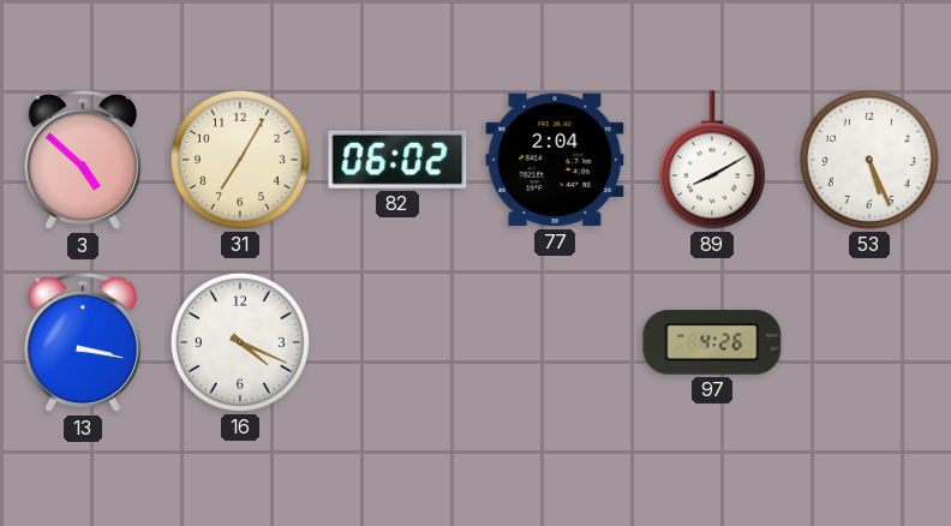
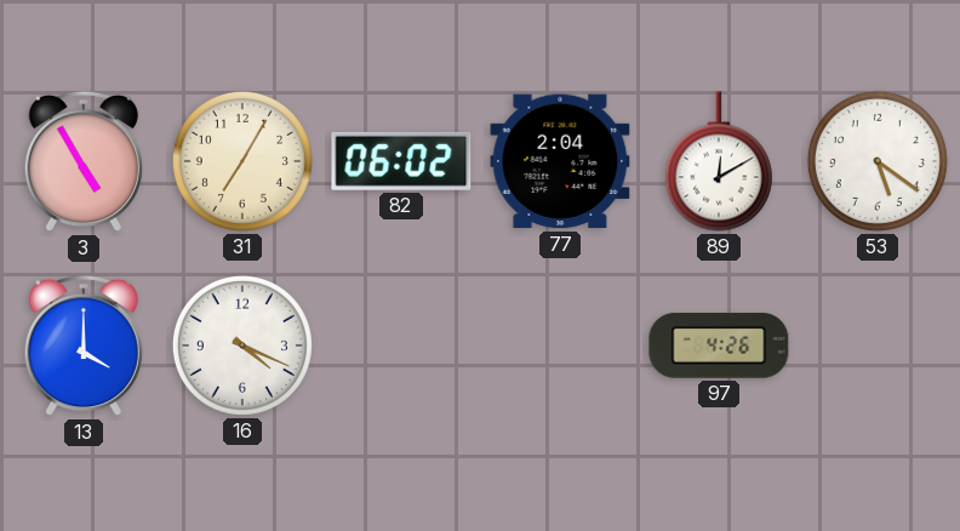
3: 4:52 -> 4:55
89: 8:10 -> 12:10
53: 5:26 -> 5:21
13: 3:17 -> 4:00
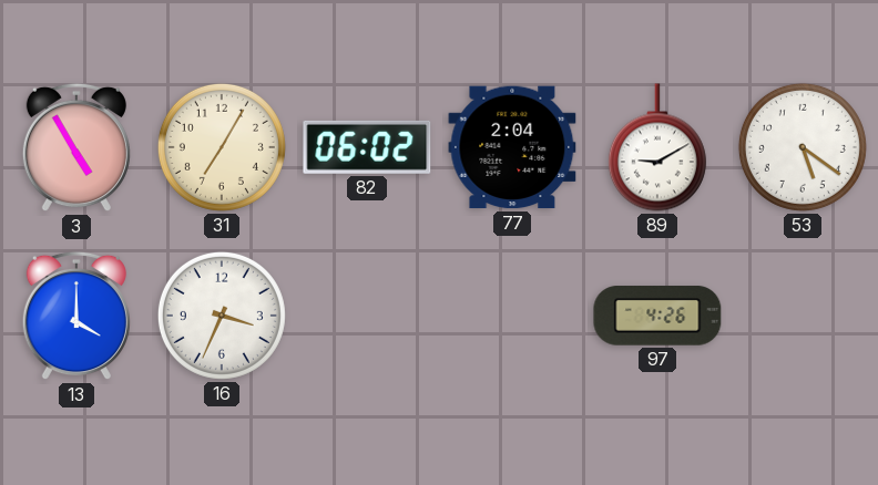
89: 12:10 -> 9:10
16: 4:19 -> 3:34
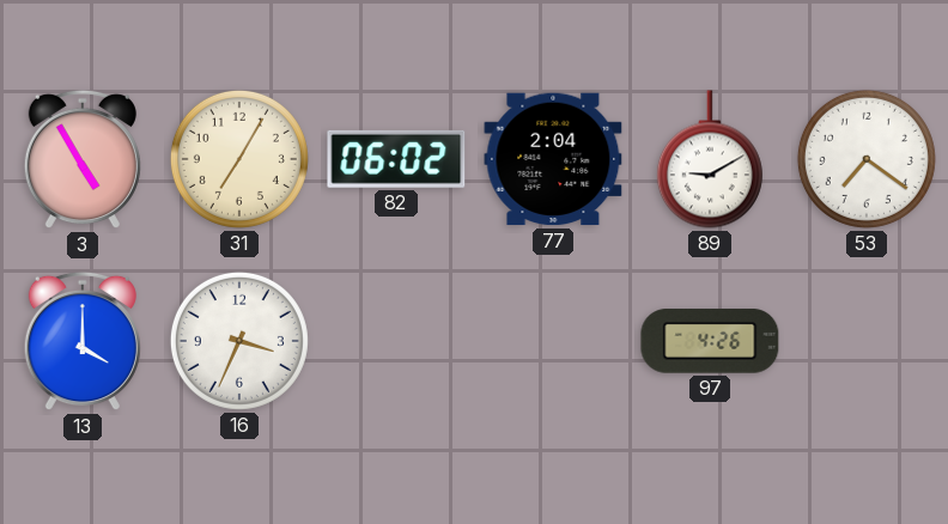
53: 5:21 -> 7:21
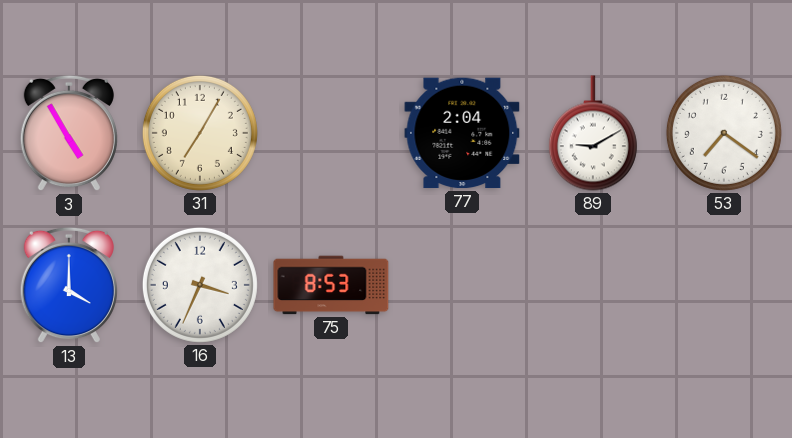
82: 06:02 -> none
75: none -> 8:53
97: 4:26 -> none
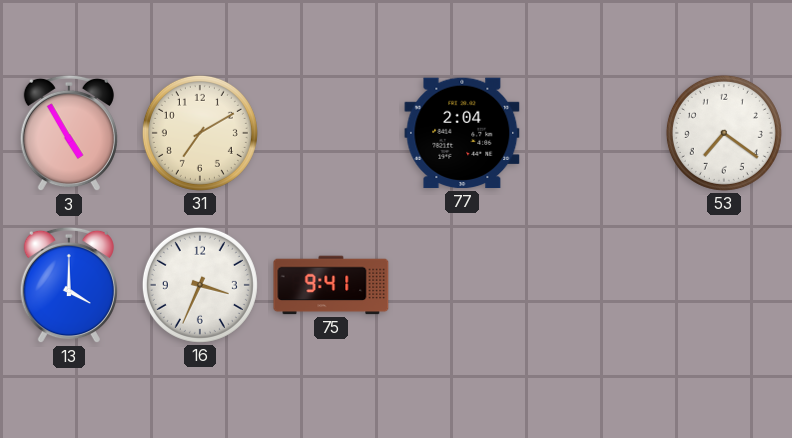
31: 7:05 -> 7:10
89: 9:10 -> none
75: 8:53 -> 9:41
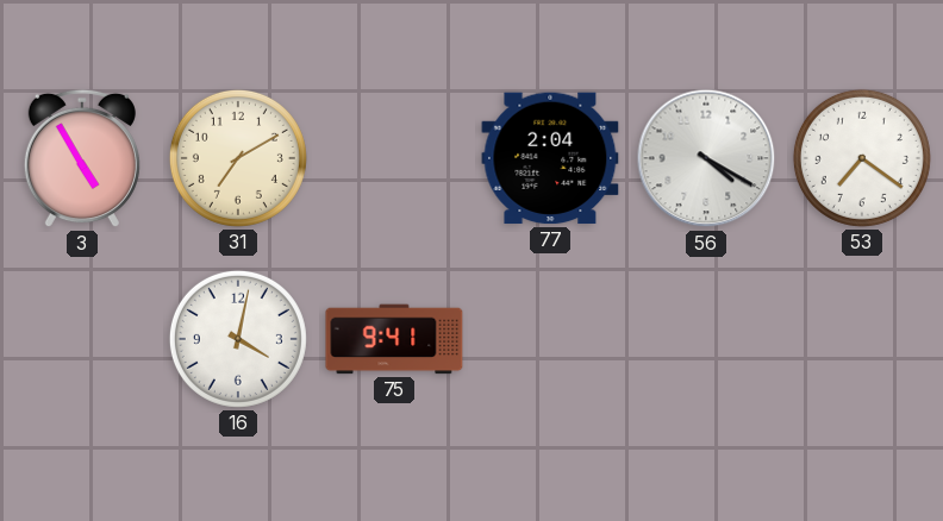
56: none -> 4:20
13: 4:00 -> none
16: 3:34 -> 4:02
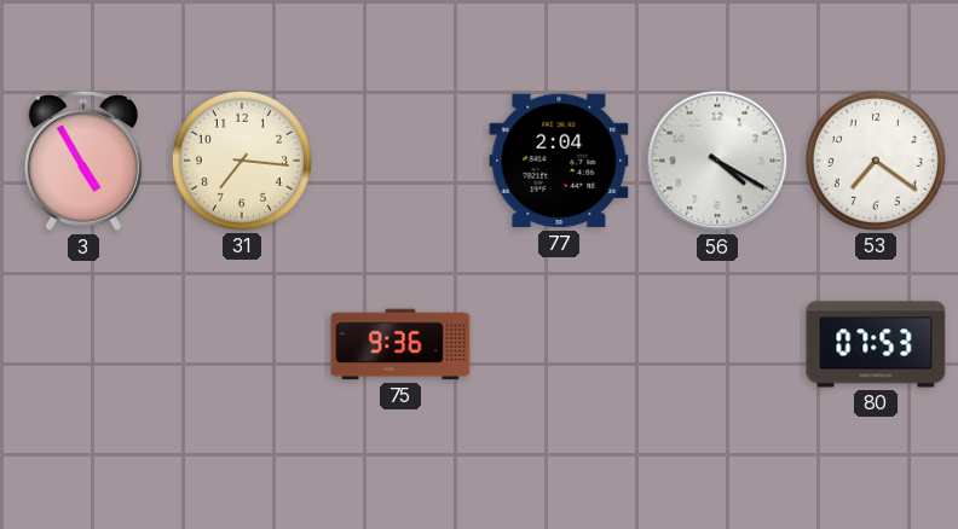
31: 7:10 -> 7:16
16: 4:02 -> none
75: 9:41 -> 9:36
80: none -> 07:53
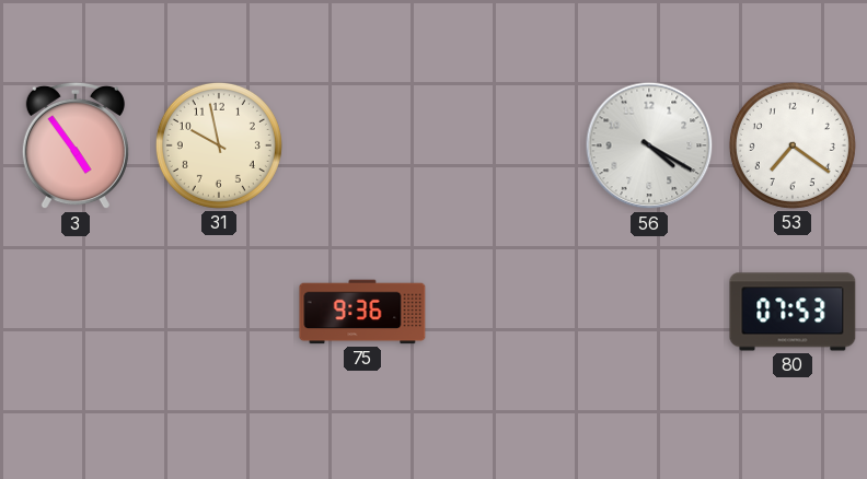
3: 4:55 -> 4:54
31: 7:16 -> 9:58
77: 2:04 -> none
